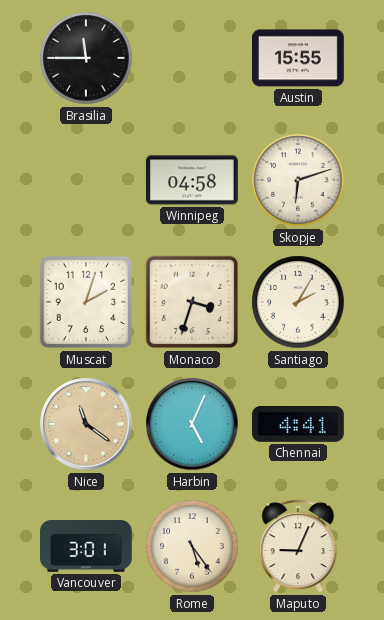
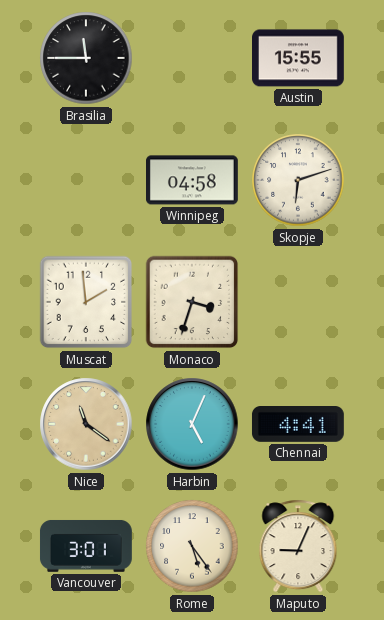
Muscat: 2:03 -> 1:59
Santiago: 2:05 -> none
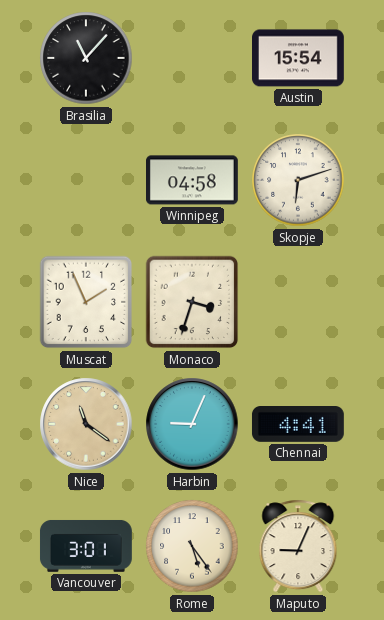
Brasilia: 11:45 -> 11:07
Austin: 15:55 -> 15:54
Muscat: 1:59 -> 1:56
Harbin: 5:04 -> 9:04
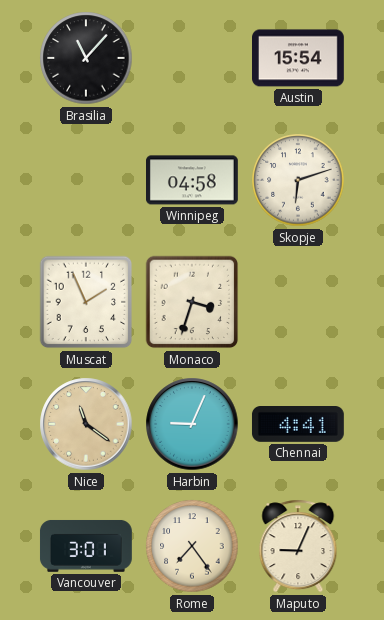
Rome: 5:24 -> 7:24
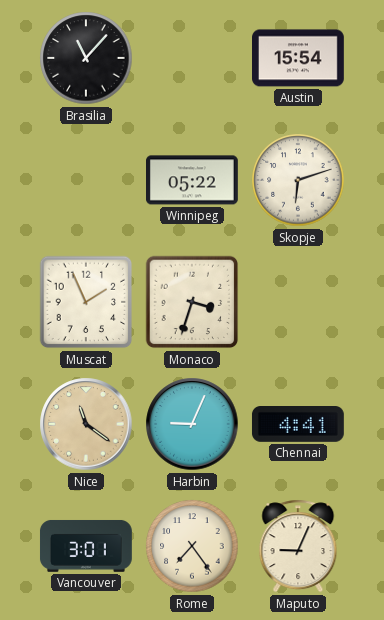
Winnipeg: 04:58 -> 05:22
